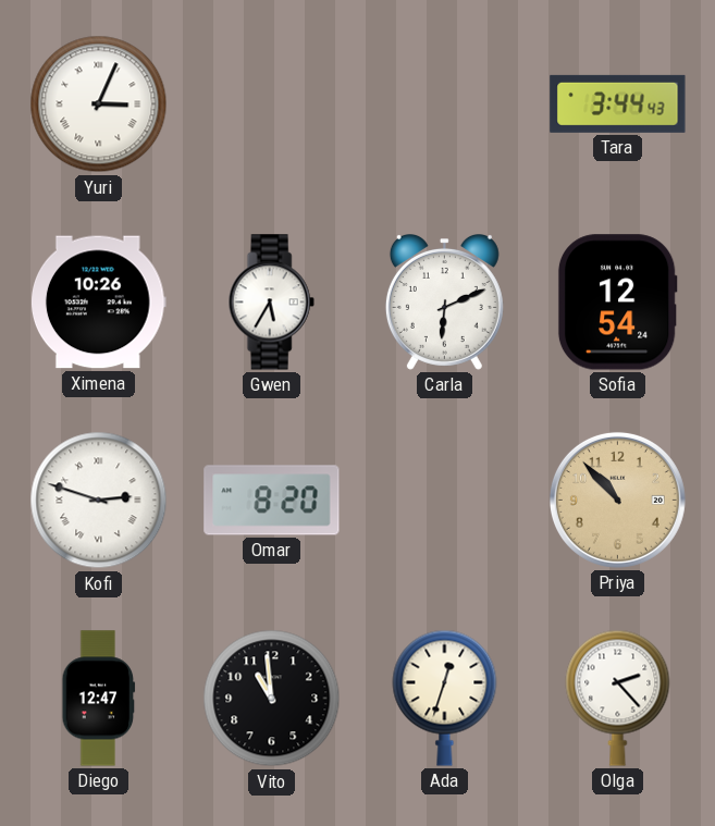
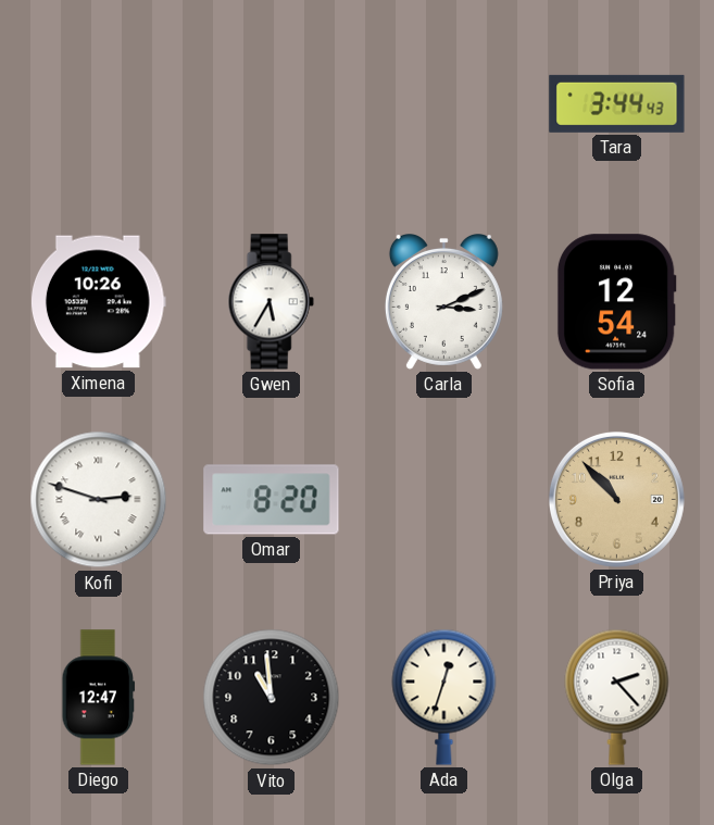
Yuri: 3:04 -> none
Carla: 6:11 -> 3:11
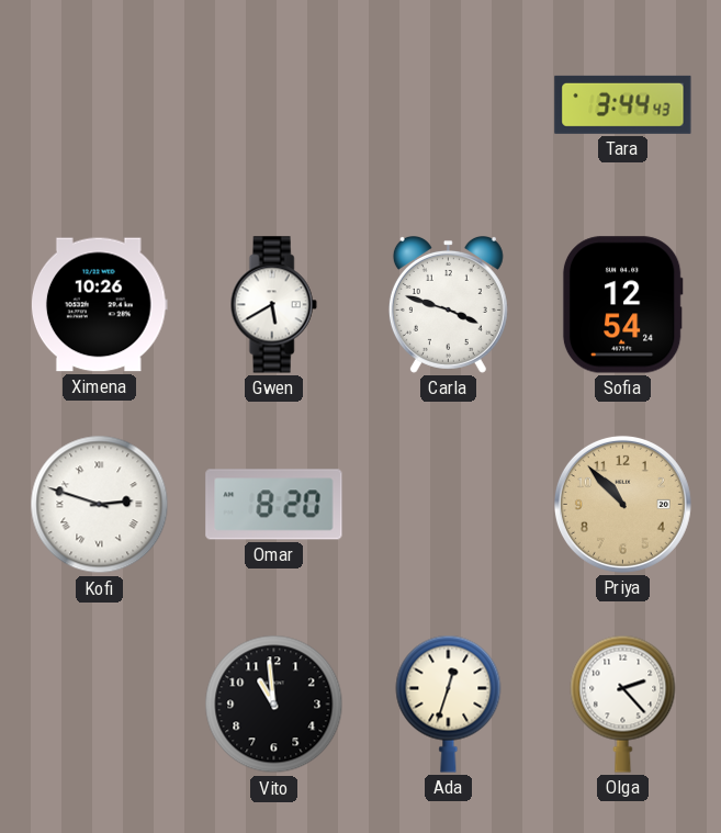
Gwen: 5:35 -> 5:40
Carla: 3:11 -> 3:48
Diego: 12:47 -> none
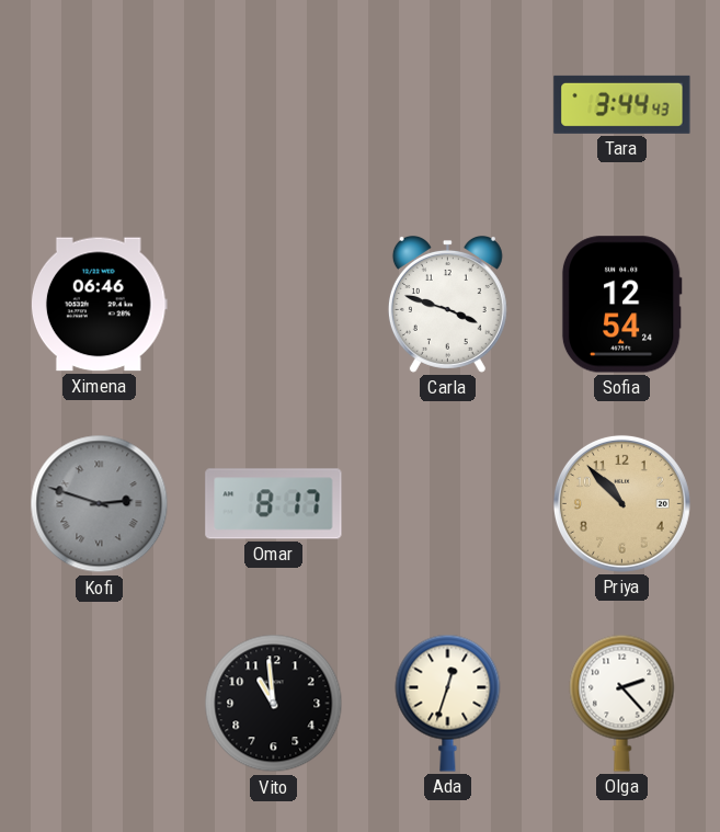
Ximena: 10:26 -> 06:46
Gwen: 5:40 -> none
Kofi dial: white -> grey
Omar: 8:20 -> 8:17
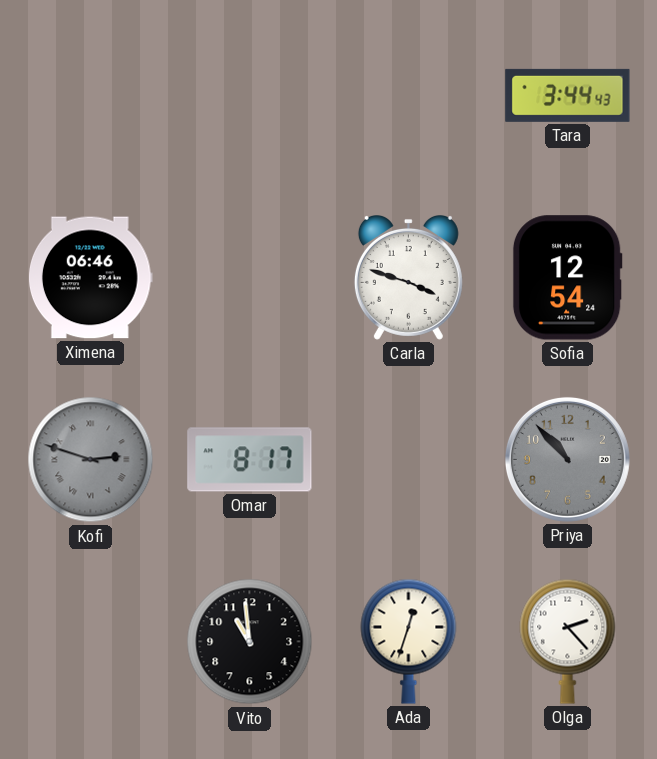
Priya dial: champagne -> grey
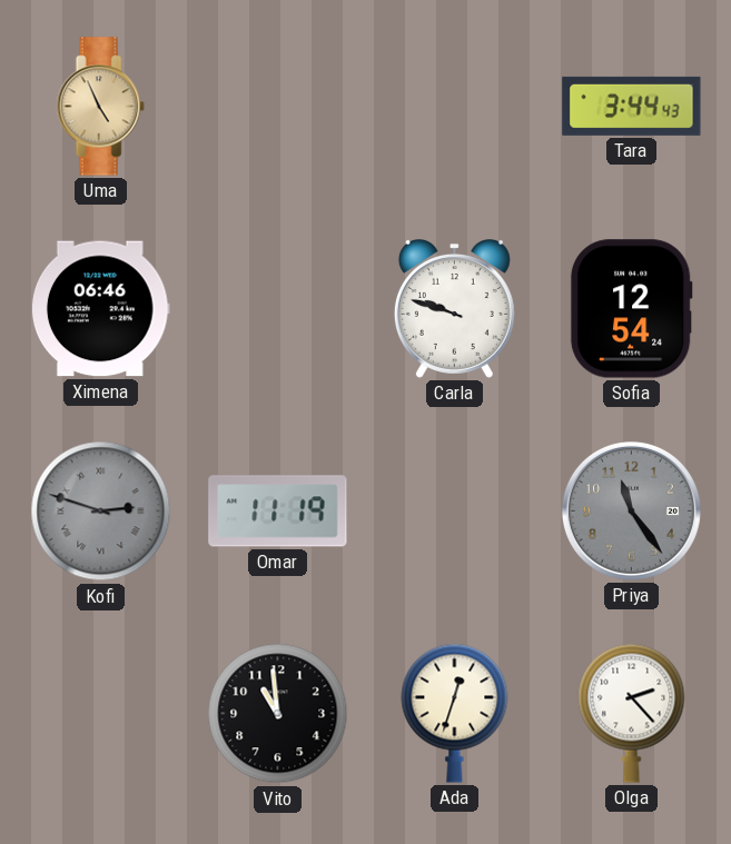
Uma: none -> 4:56
Carla: 3:48 -> 9:48
Omar: 8:17 -> 11:19
Priya: 10:53 -> 11:24
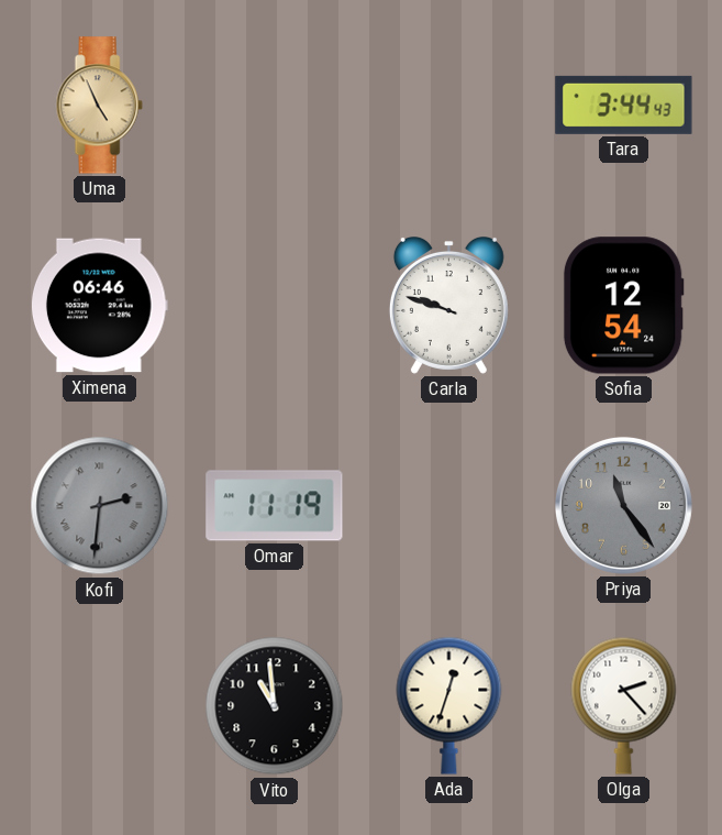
Kofi: 2:48 -> 2:31
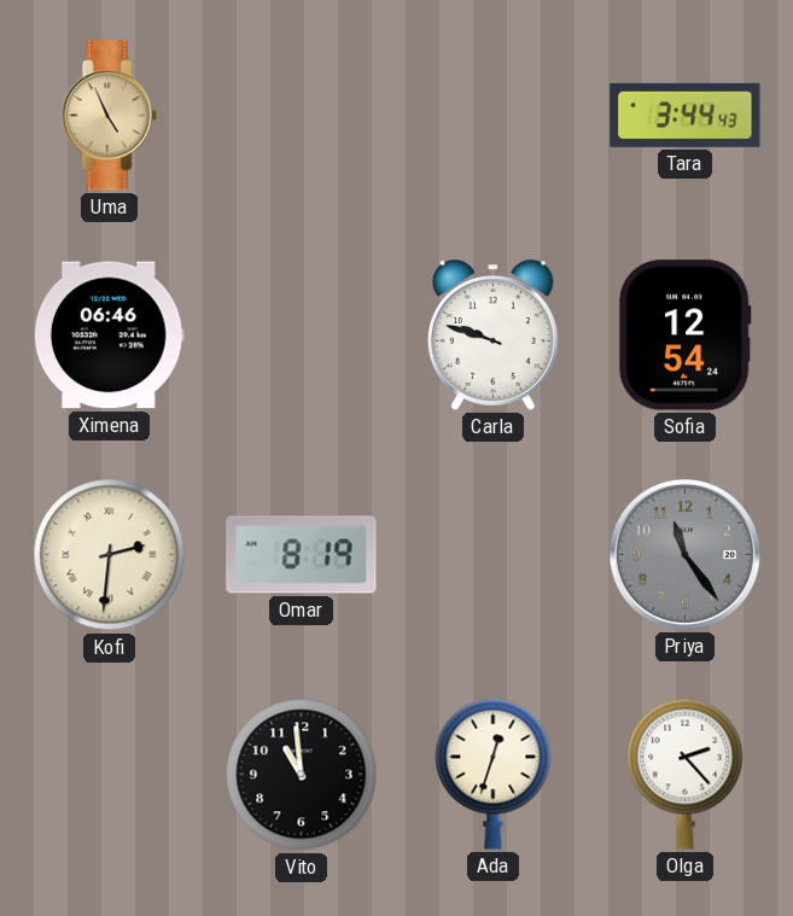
Kofi dial: grey -> cream
Omar: 11:19 -> 8:19
